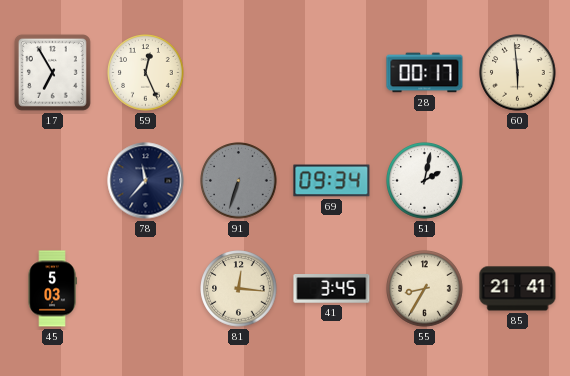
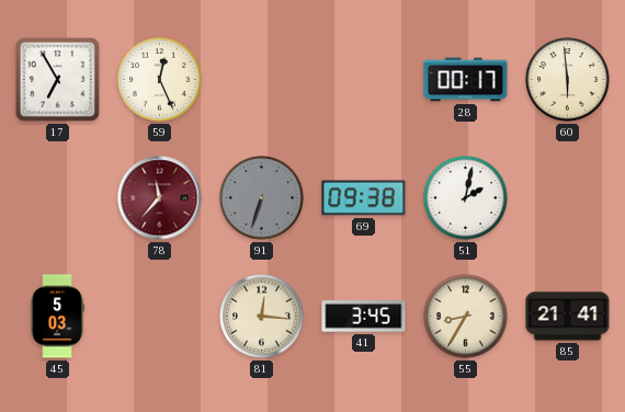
78 dial: navy -> burgundy
69: 09:34 -> 09:38
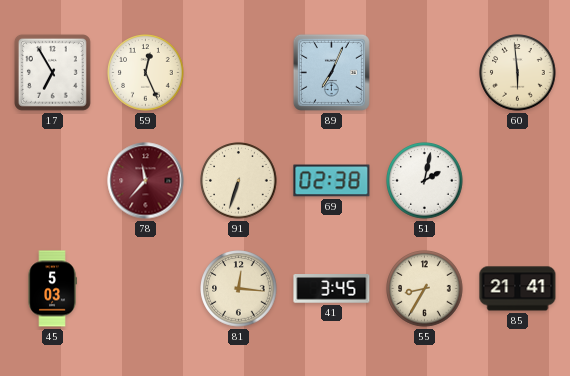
89: none -> 7:04
28: 00:17 -> none
91 dial: grey -> cream
69: 09:38 -> 02:38
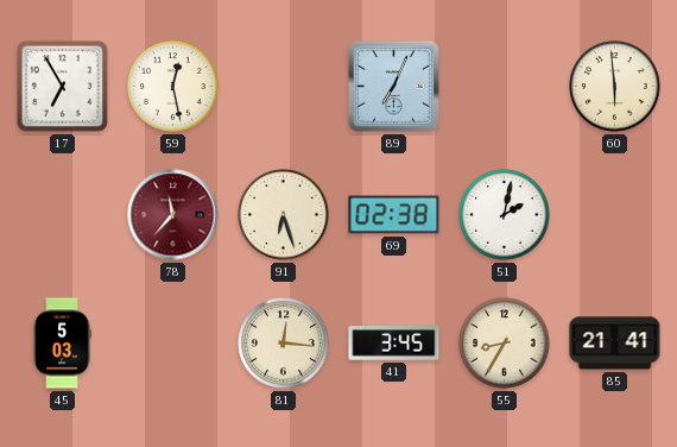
59: 12:26 -> 12:28
91: 6:33 -> 6:27
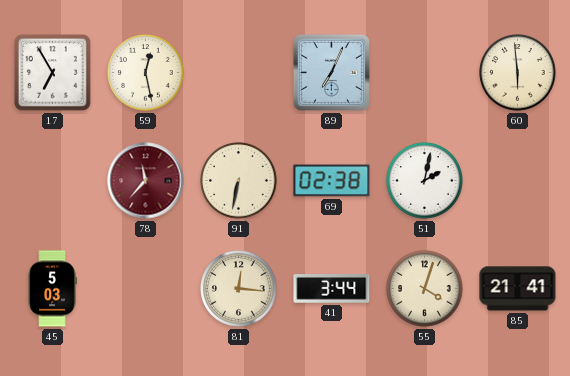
91: 6:27 -> 6:32
41: 3:45 -> 3:44
55: 8:35 -> 4:03
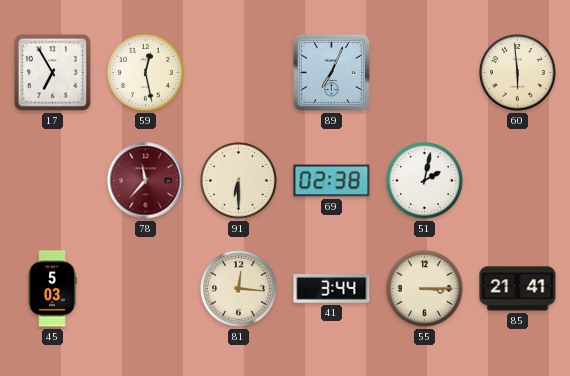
91: 6:32 -> 6:30
55: 4:03 -> 3:15
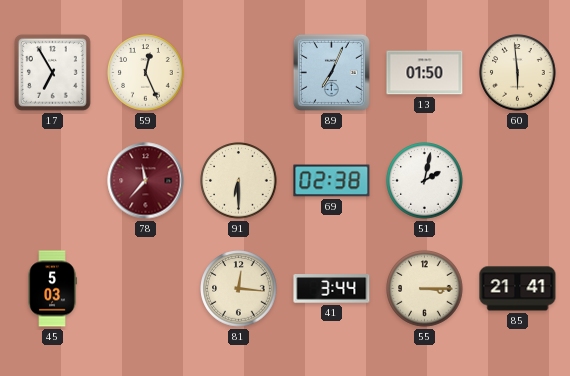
59: 12:28 -> 12:26
13: none -> 01:50
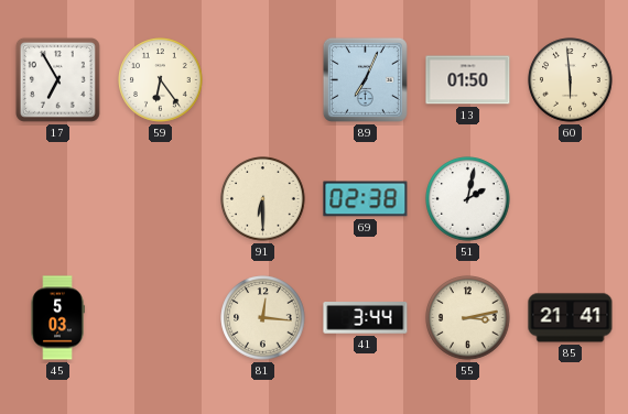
59: 12:26 -> 6:24
78: 11:37 -> none
55: 3:15 -> 3:13
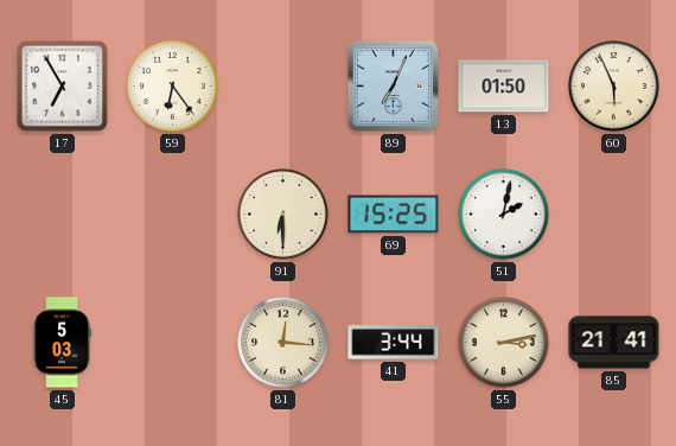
60: 5:59 -> 5:56
69: 02:38 -> 15:25
